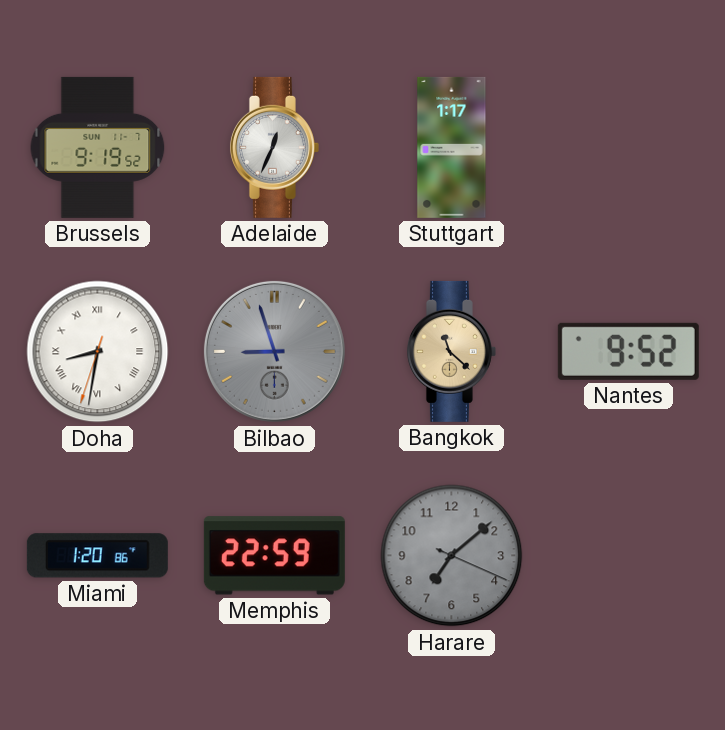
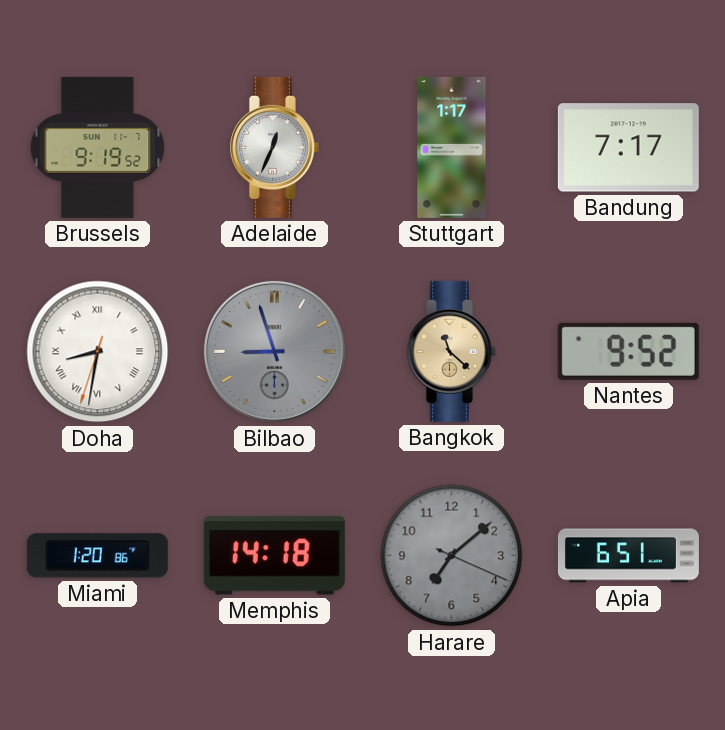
Bandung: none -> 7:17
Memphis: 22:59 -> 14:18
Apia: none -> 6:51
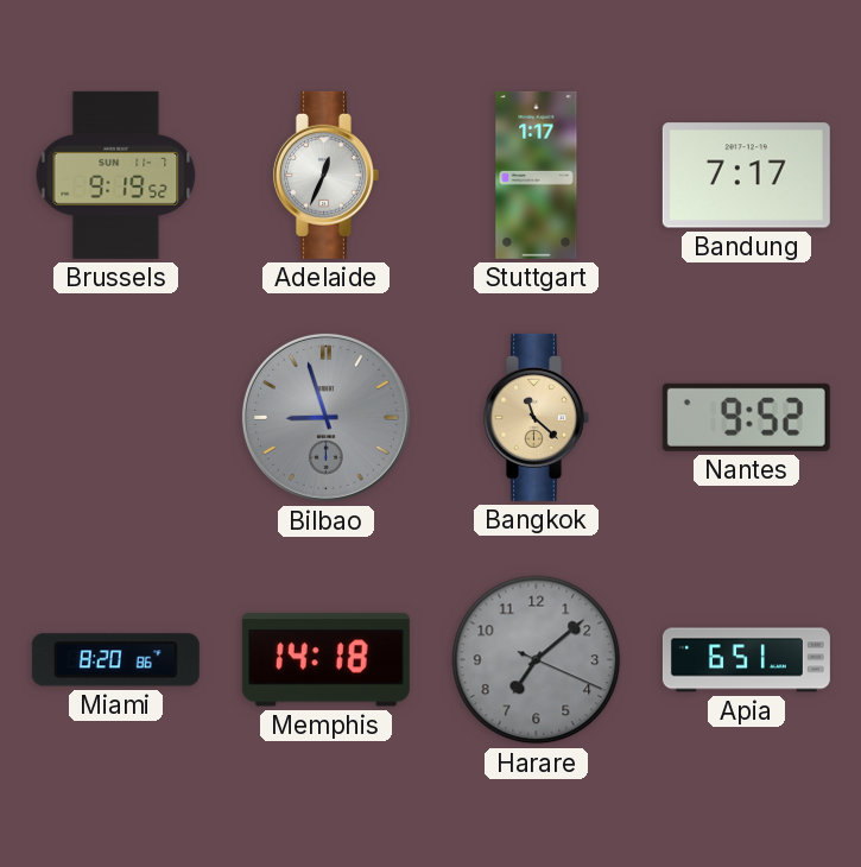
Doha: 8:31 -> none
Miami: 1:20 -> 8:20
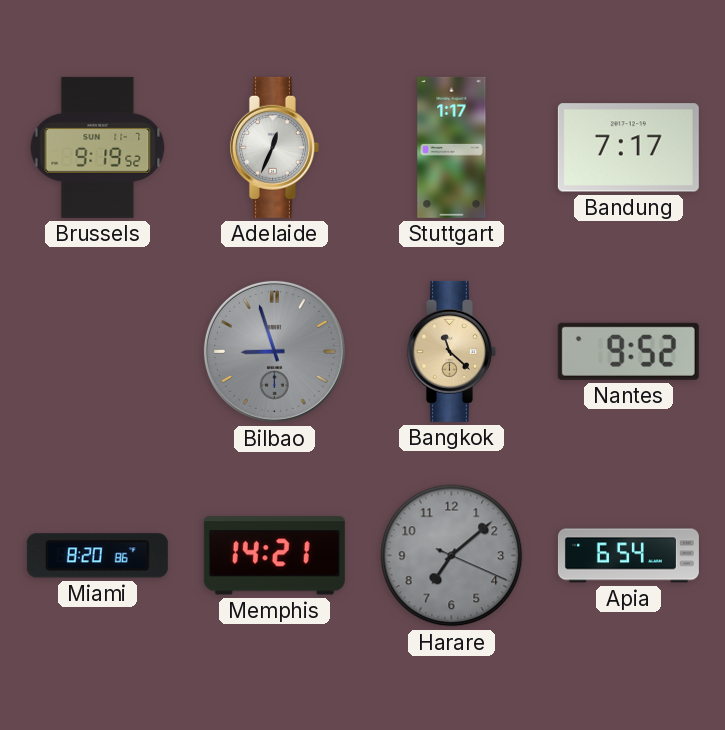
Memphis: 14:18 -> 14:21
Apia: 6:51 -> 6:54
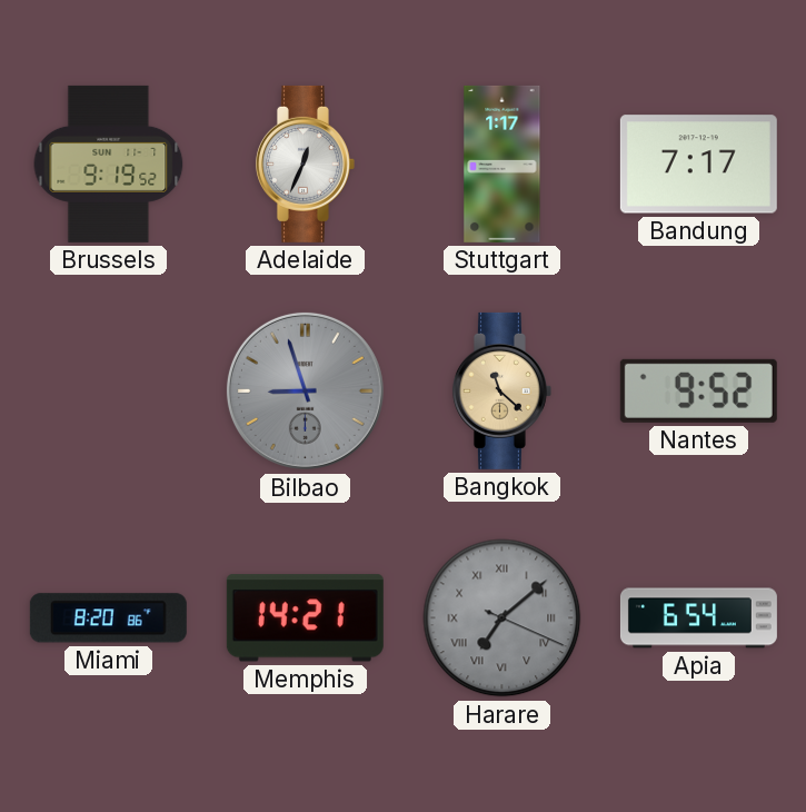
Harare numerals: Arabic -> Roman
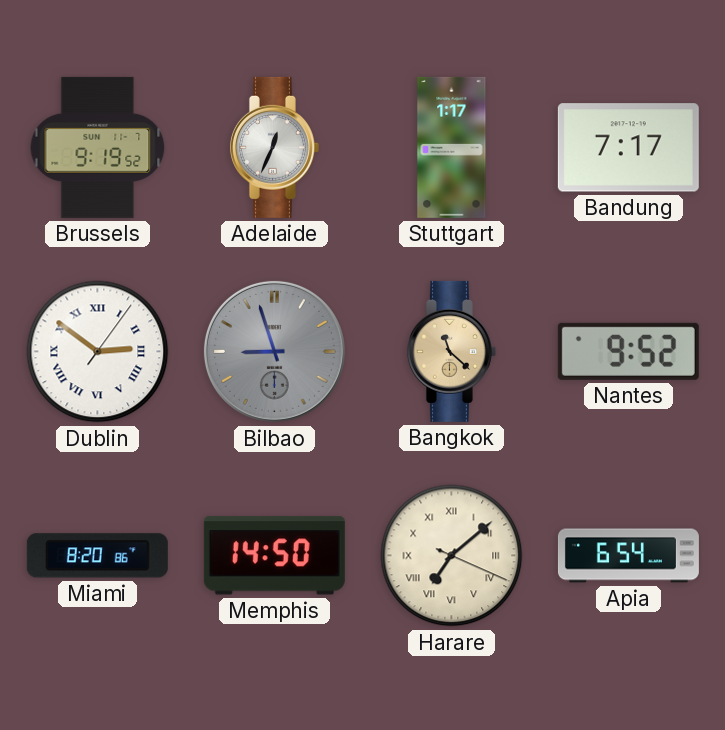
Dublin: none -> 2:51
Memphis: 14:21 -> 14:50
Harare dial: grey -> cream
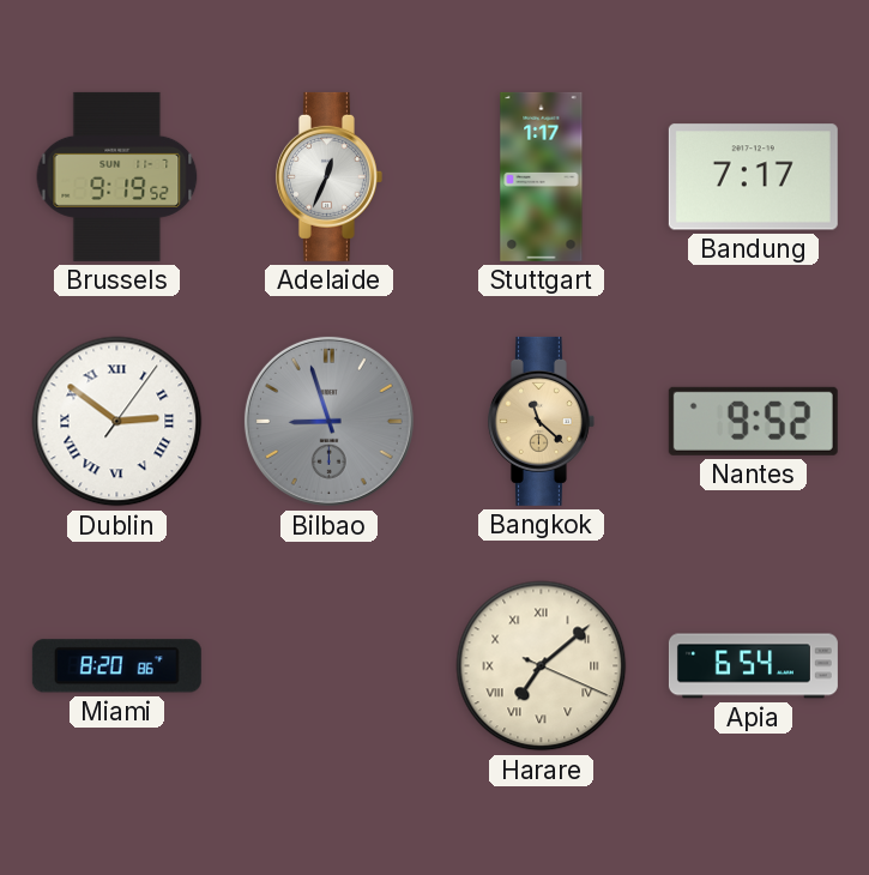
Memphis: 14:50 -> none
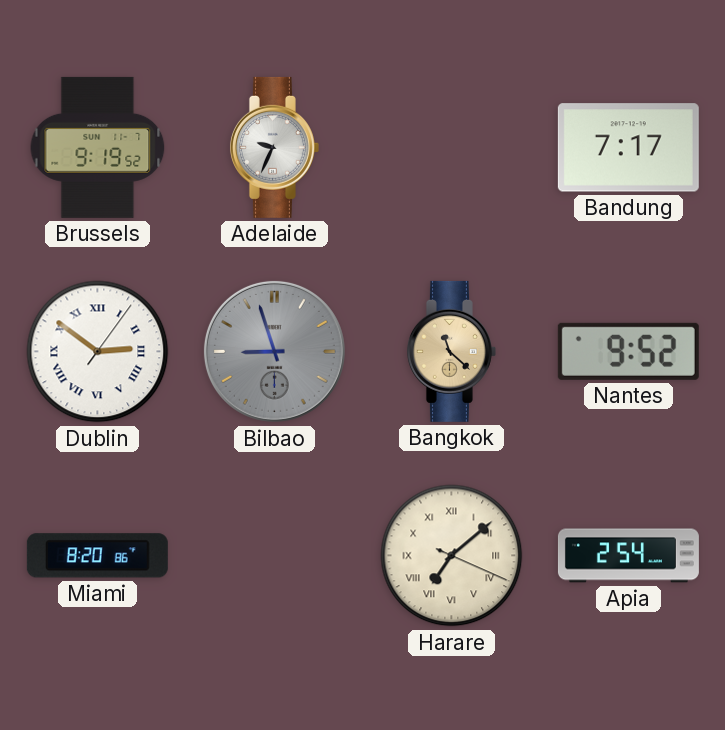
Adelaide: 12:34 -> 9:34
Stuttgart: 1:17 -> none
Apia: 6:54 -> 2:54
